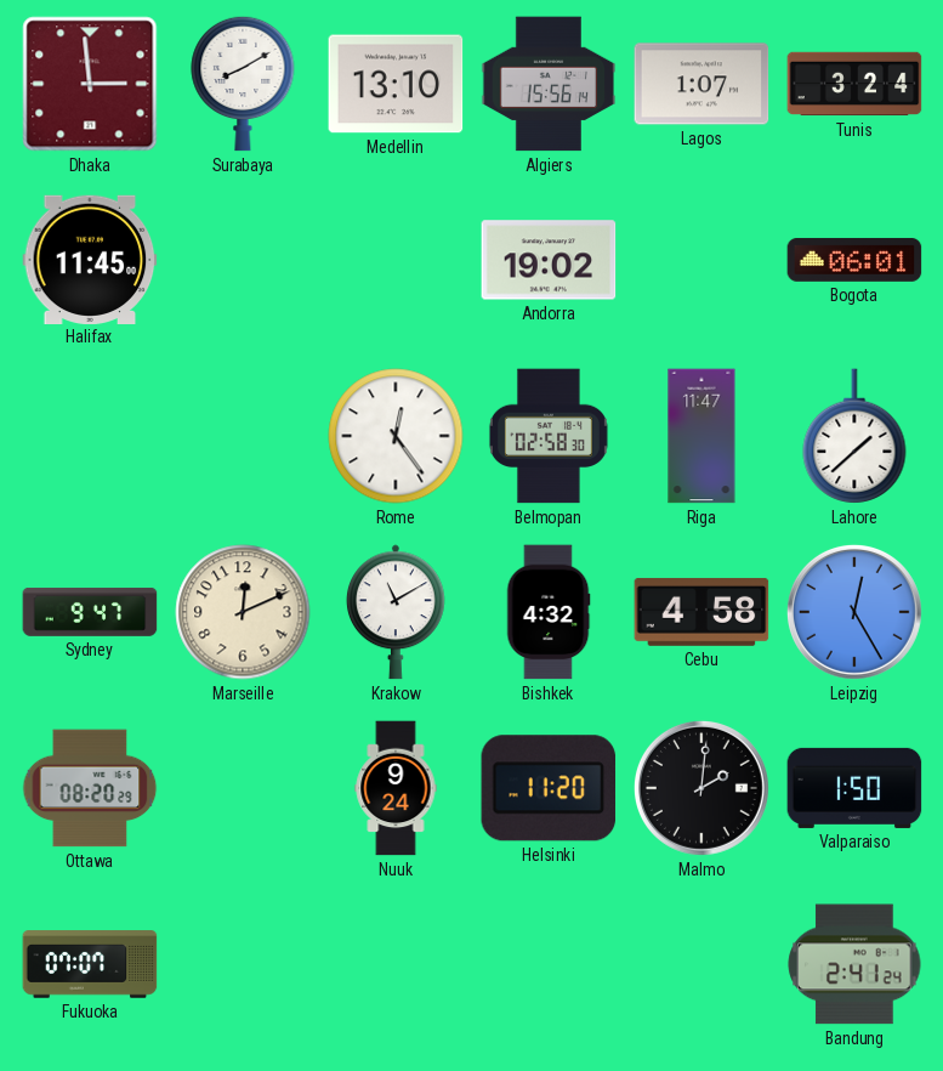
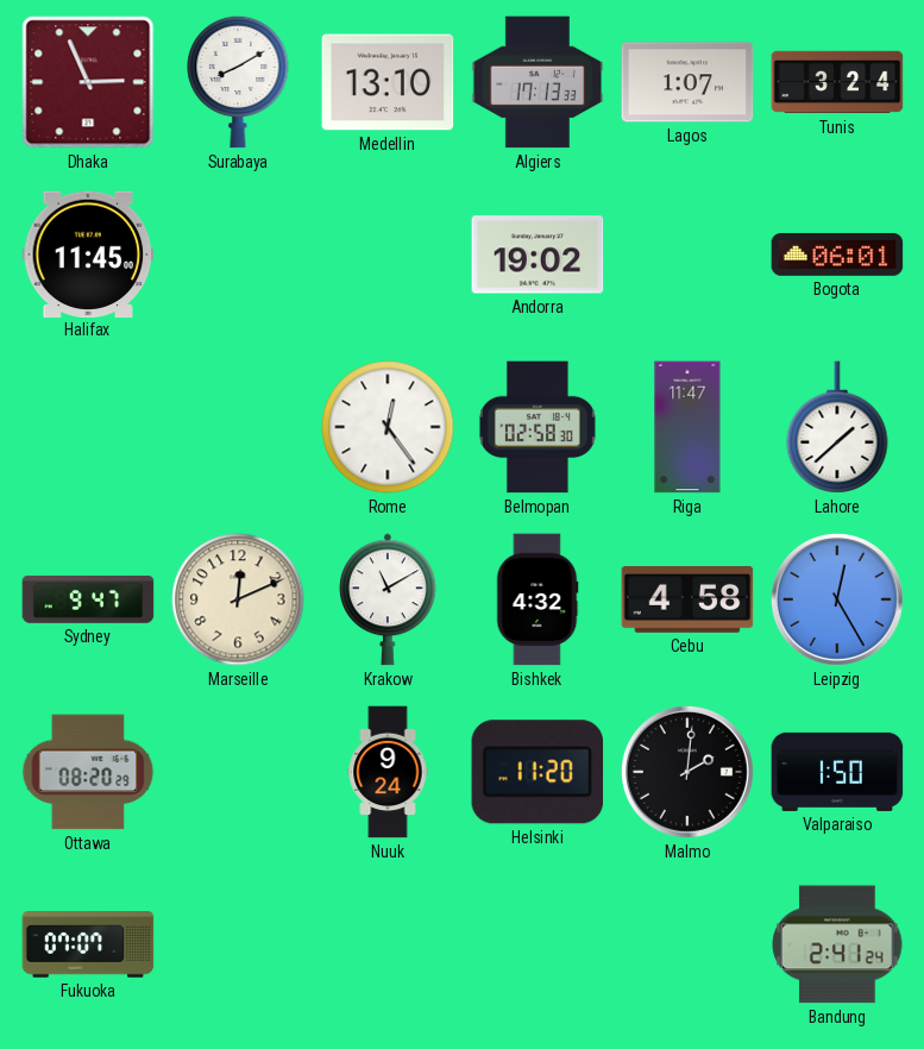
Dhaka: 2:59 -> 2:56
Algiers: 15:56 -> 17:13
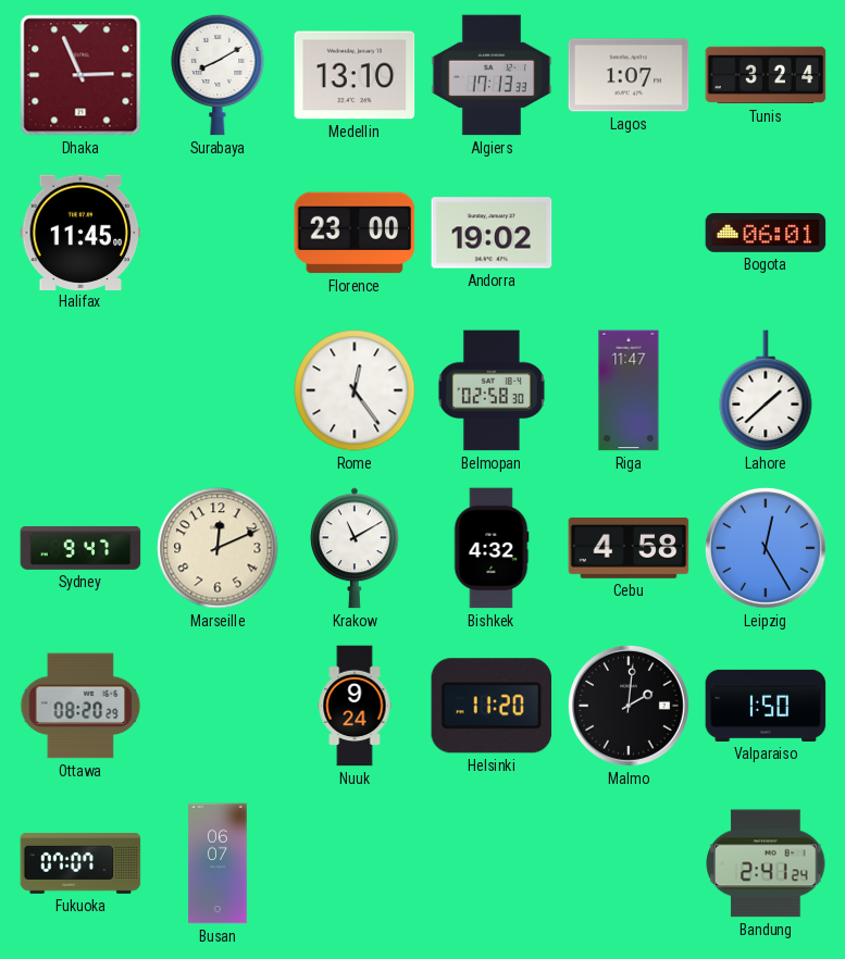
Florence: none -> 23:00
Busan: none -> 06:07
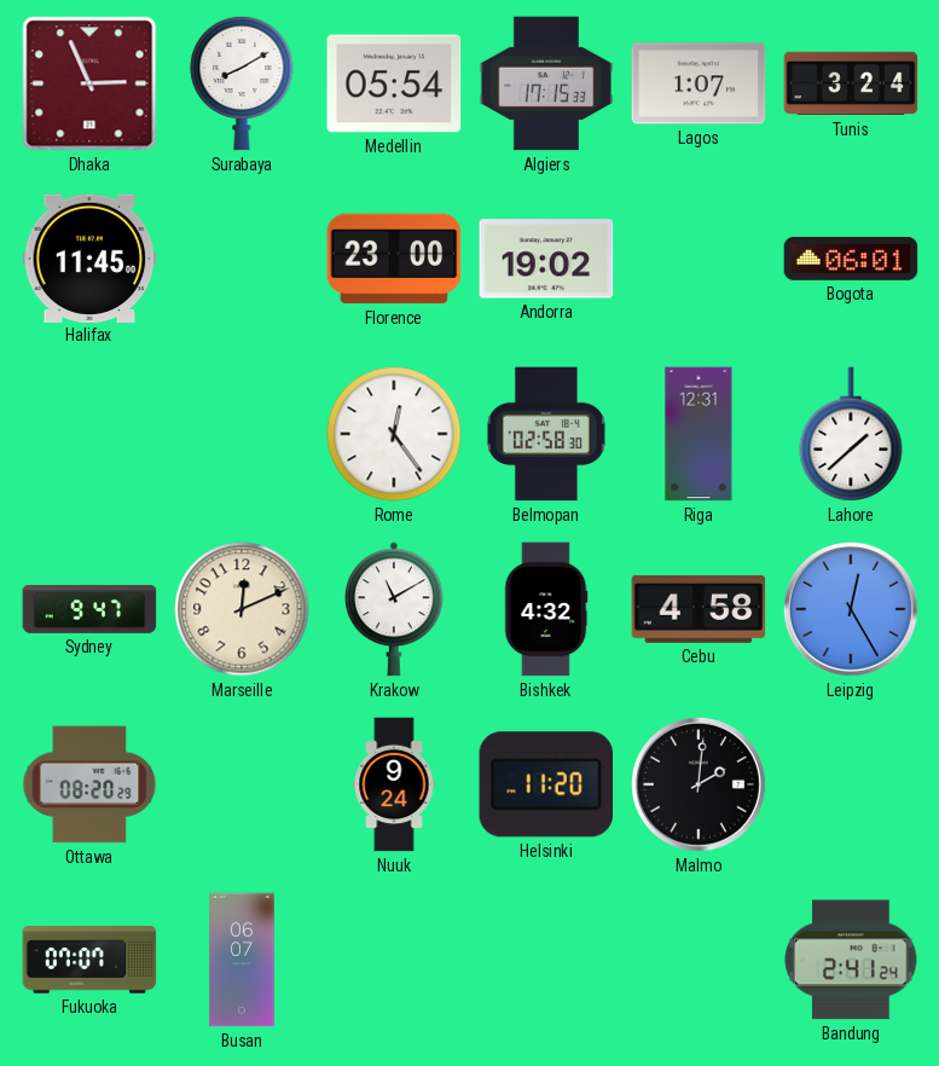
Medellin: 13:10 -> 05:54
Algiers: 17:13 -> 17:15
Riga: 11:47 -> 12:31
Valparaiso: 1:50 -> none
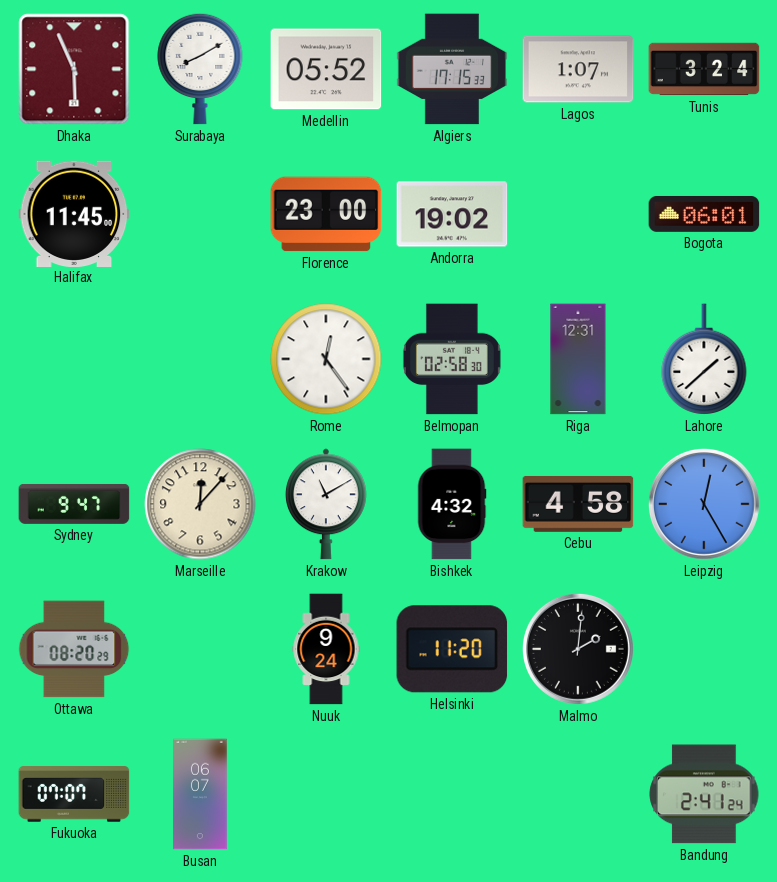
Dhaka: 2:56 -> 5:56
Medellin: 05:54 -> 05:52
Marseille: 12:11 -> 12:07
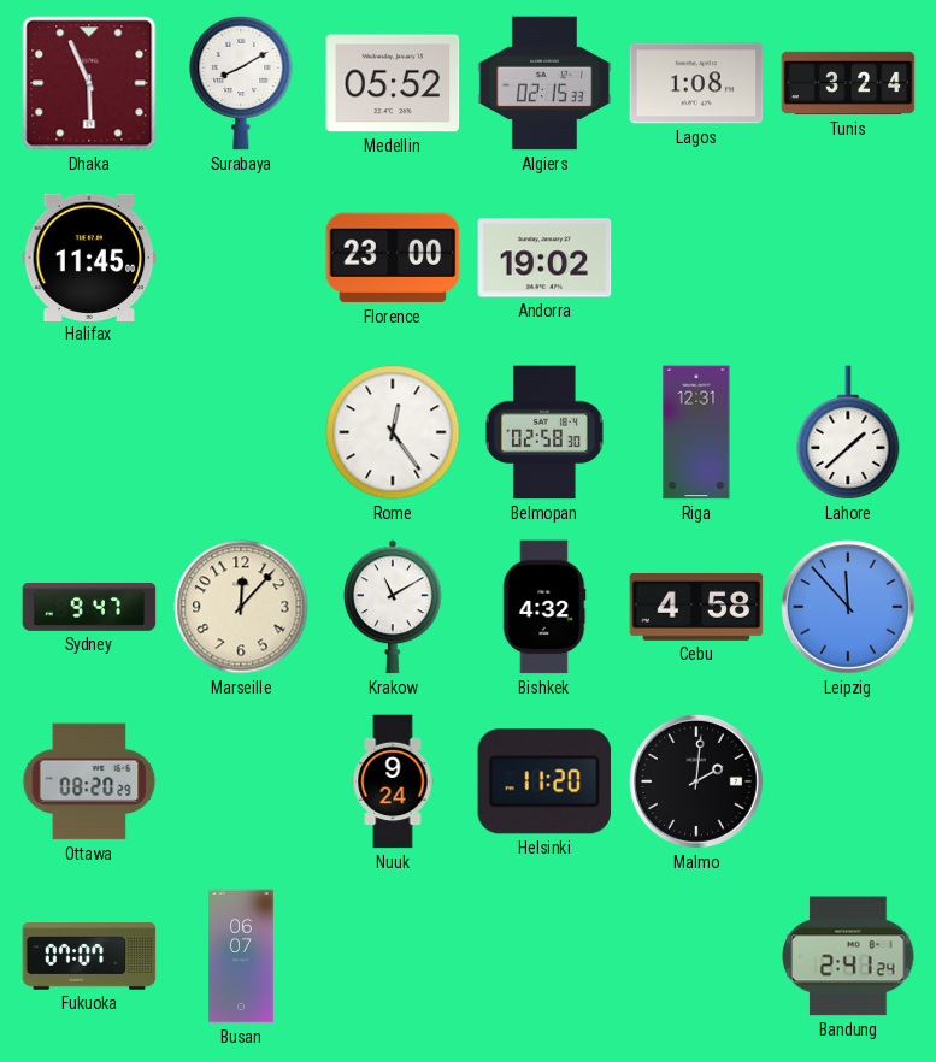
Algiers: 17:15 -> 02:15
Lagos: 1:07 -> 1:08
Bogota: 06:01 -> none
Leipzig: 12:25 -> 11:53
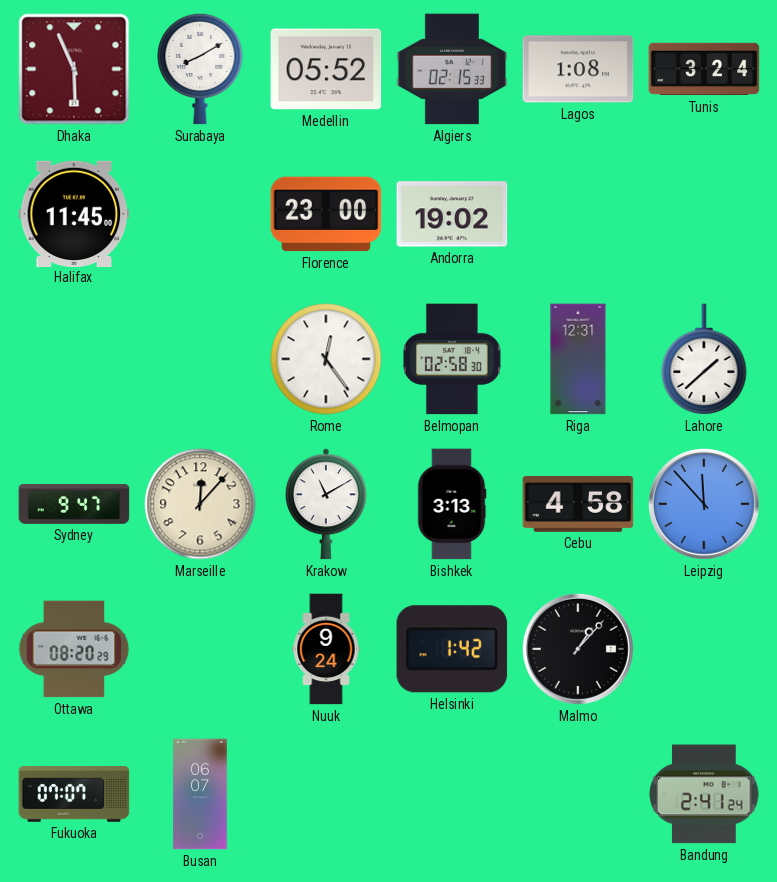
Bishkek: 4:32 -> 3:13
Helsinki: 11:20 -> 1:42
Malmo: 2:01 -> 1:07
